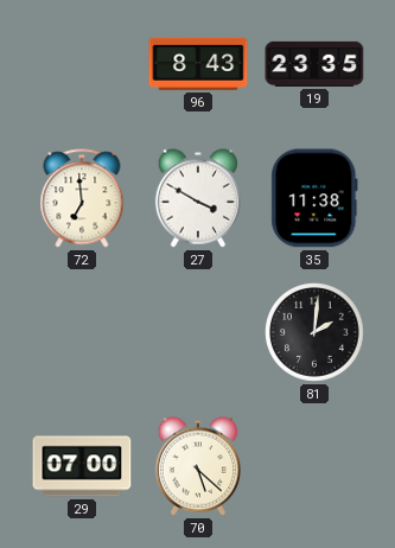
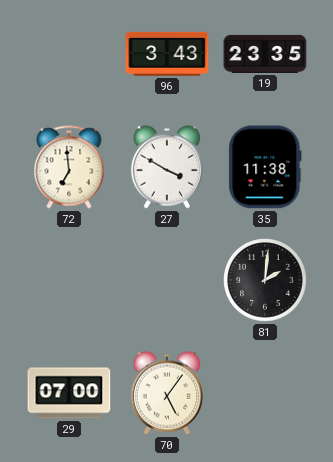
96: 8:43 -> 3:43
70: 5:22 -> 5:06
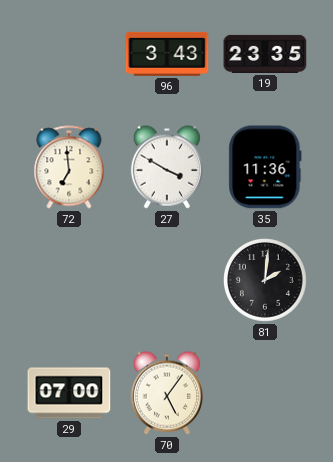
35: 11:38 -> 11:36
